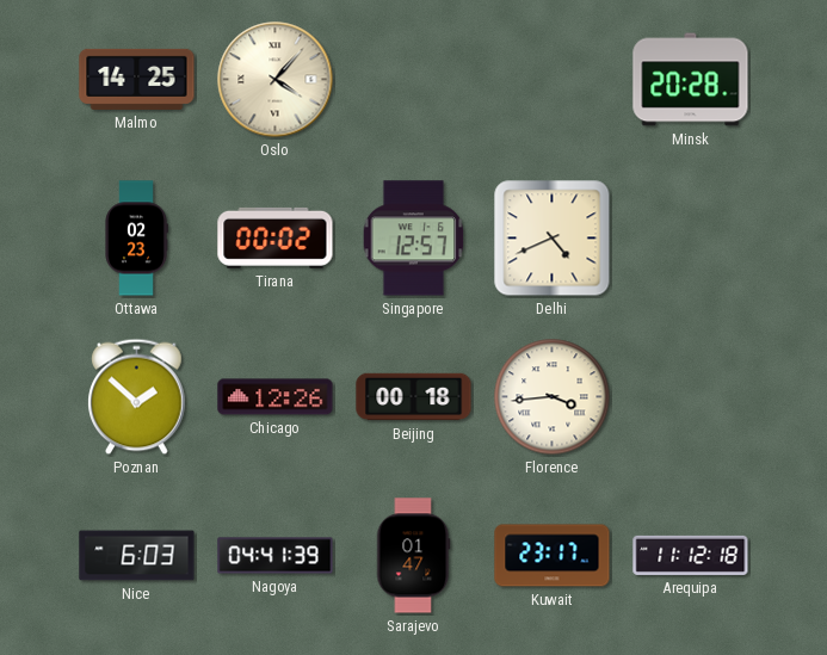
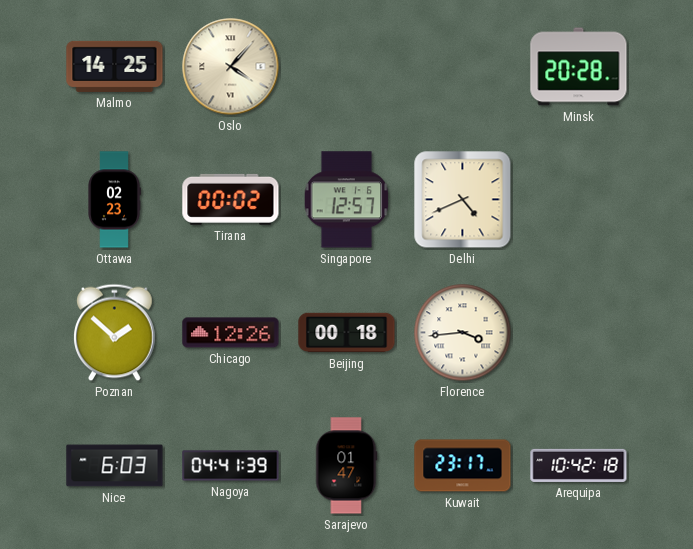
Arequipa: 11:12 -> 10:42
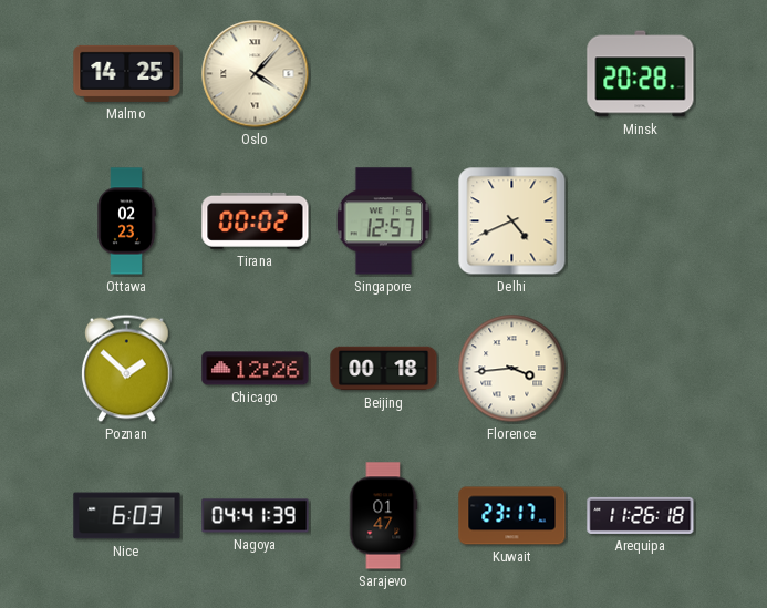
Arequipa: 10:42 -> 11:26
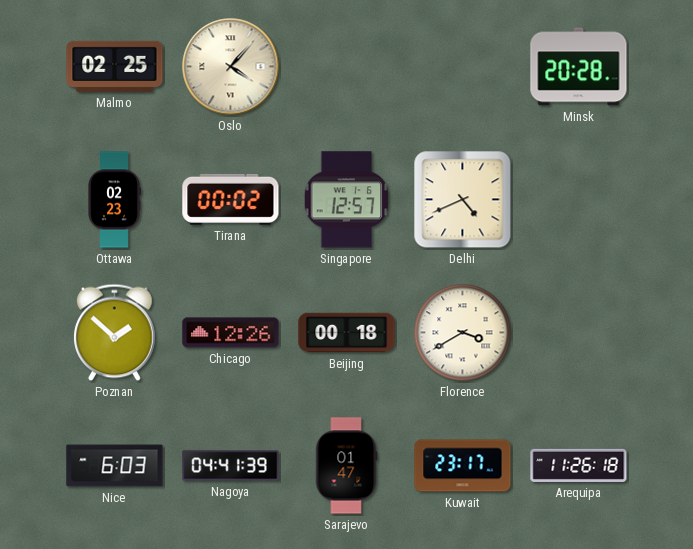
Malmo: 14:25 -> 02:25
Florence: 3:44 -> 3:40
